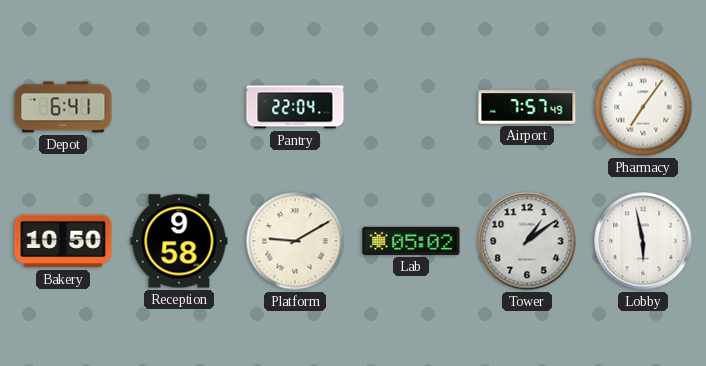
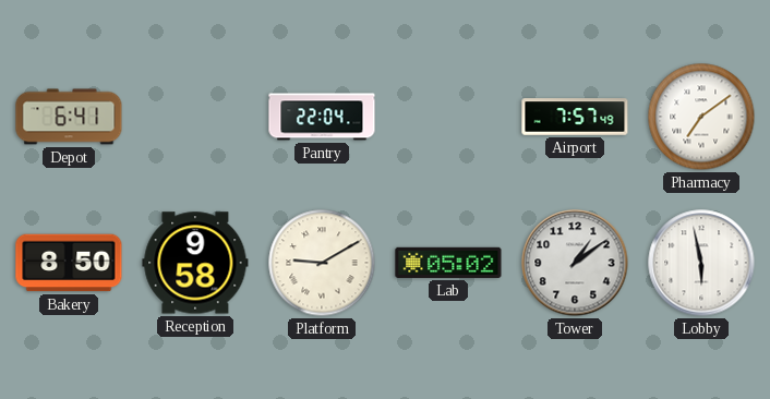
Pharmacy: 7:06 -> 7:09
Bakery: 10:50 -> 8:50
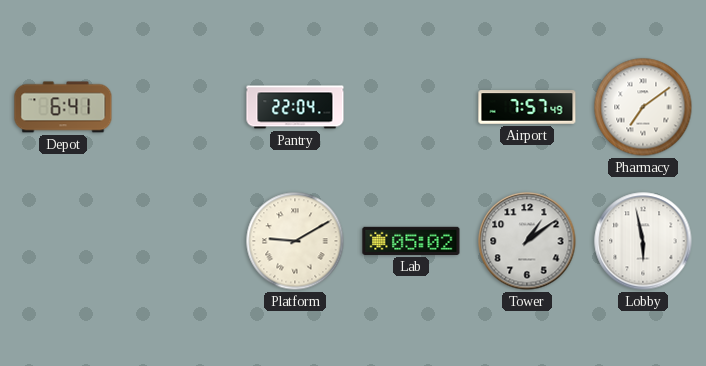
Bakery: 8:50 -> none
Reception: 9:58 -> none
